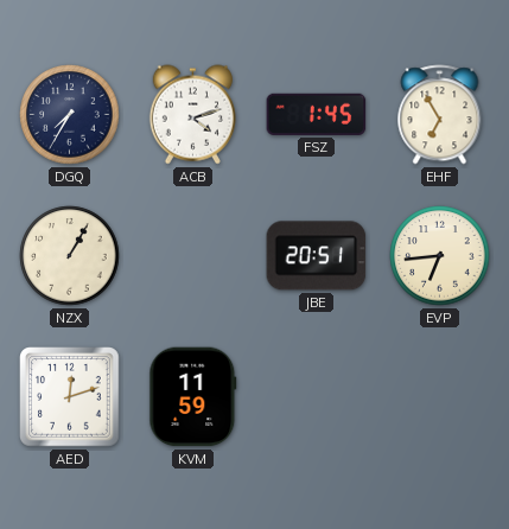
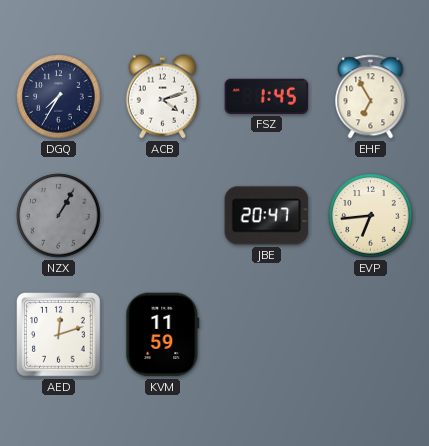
NZX dial: cream -> grey
JBE: 20:51 -> 20:47
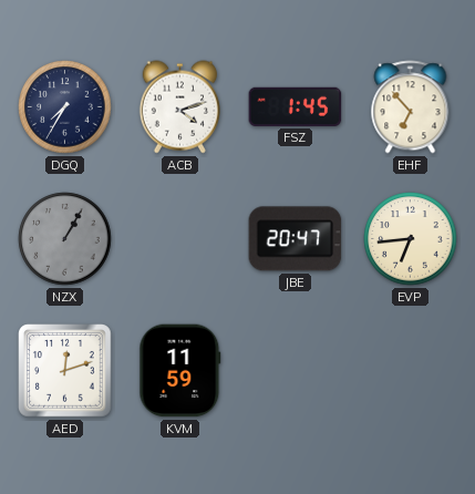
EHF: 6:55 -> 6:53
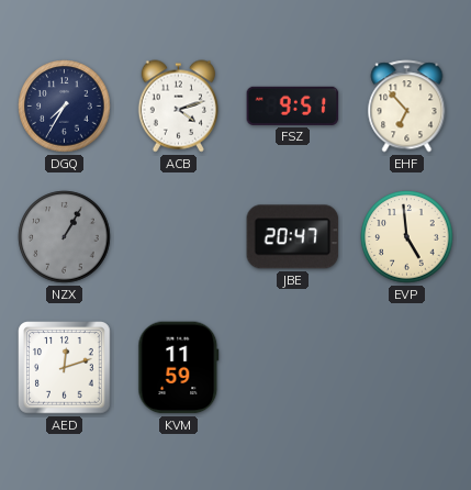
FSZ: 1:45 -> 9:51
EVP: 6:44 -> 4:59
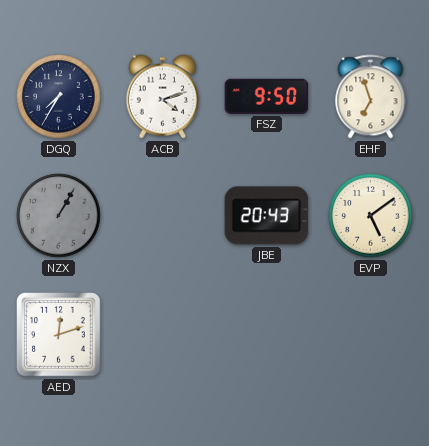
FSZ: 9:51 -> 9:50
EHF: 6:53 -> 6:57
JBE: 20:47 -> 20:43
EVP: 4:59 -> 5:09
KVM: 11:59 -> none
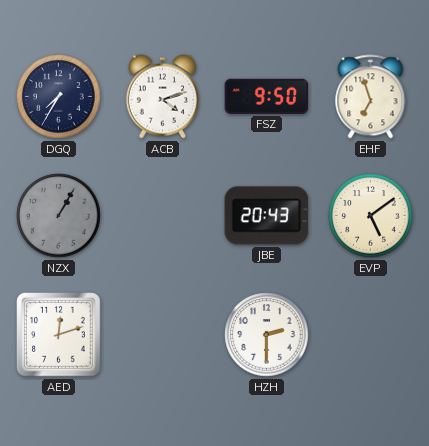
HZH: none -> 2:30
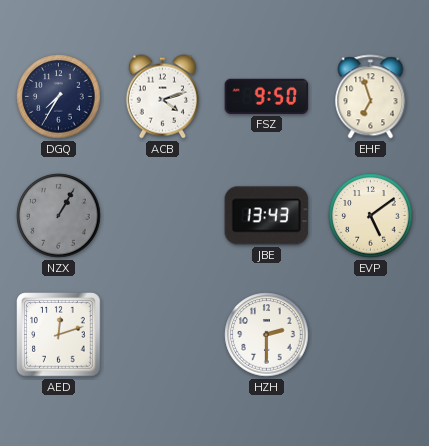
JBE: 20:43 -> 13:43
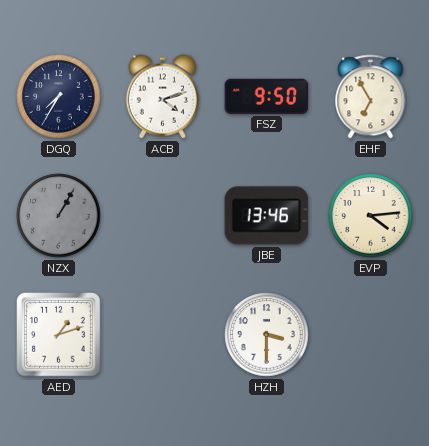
EHF: 6:57 -> 6:55
JBE: 13:43 -> 13:46
EVP: 5:09 -> 4:14
AED: 12:12 -> 1:12
HZH: 2:30 -> 3:30
